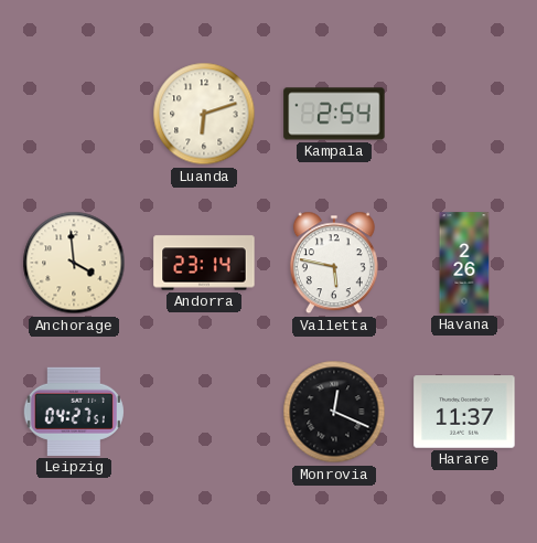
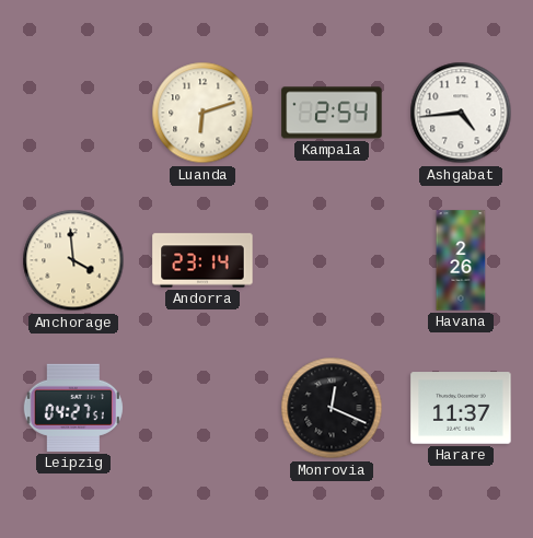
Ashgabat: none -> 4:44
Valletta: 5:47 -> none
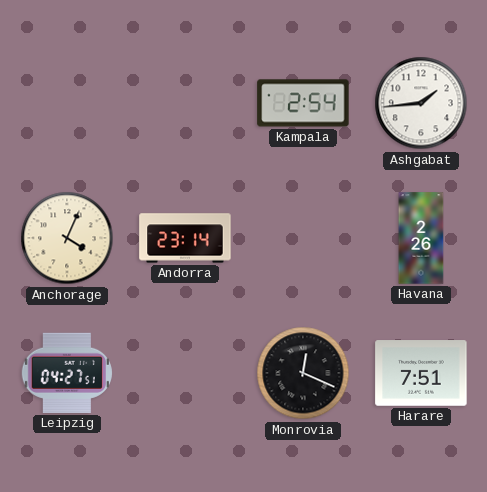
Luanda: 6:12 -> none
Ashgabat: 4:44 -> 1:44
Anchorage: 3:59 -> 4:04
Harare: 11:37 -> 7:51
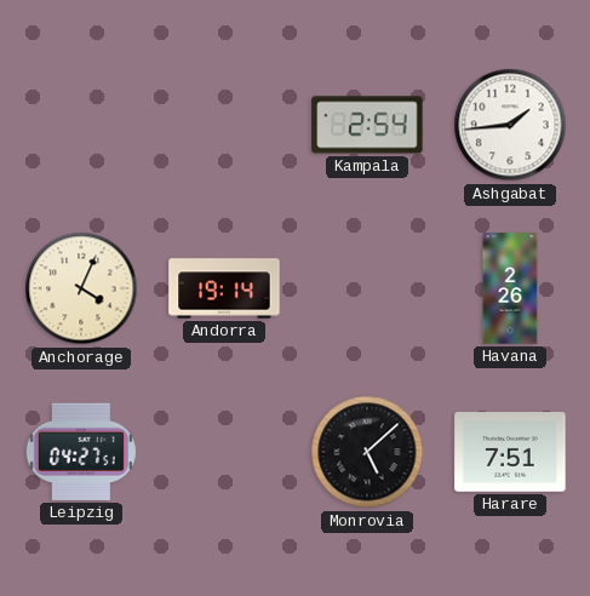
Andorra: 23:14 -> 19:14
Monrovia: 12:19 -> 5:08
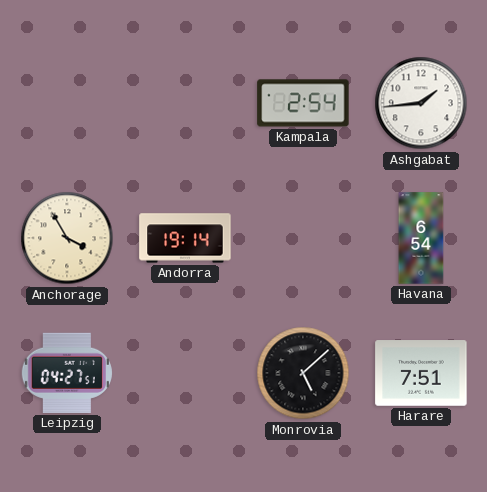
Anchorage: 4:04 -> 3:55
Havana: 2:26 -> 6:54
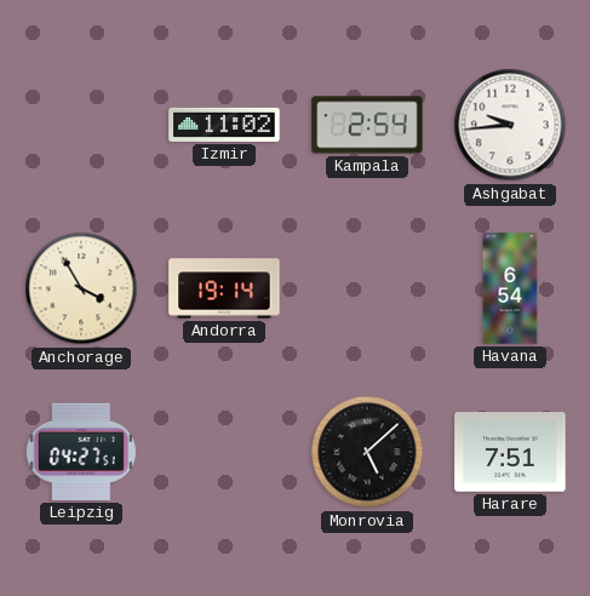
Izmir: none -> 11:02
Ashgabat: 1:44 -> 9:44
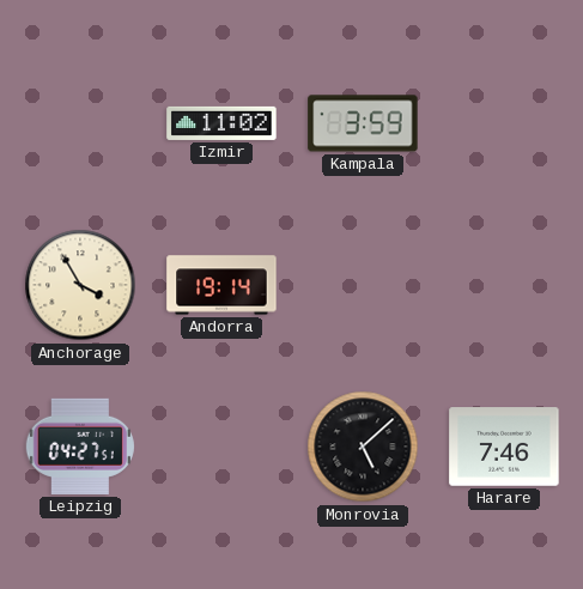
Kampala: 2:54 -> 3:59
Ashgabat: 9:44 -> none
Havana: 6:54 -> none
Harare: 7:51 -> 7:46
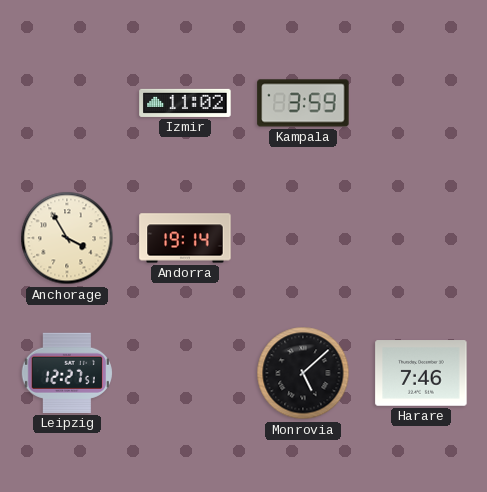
Leipzig: 04:27 -> 12:27
